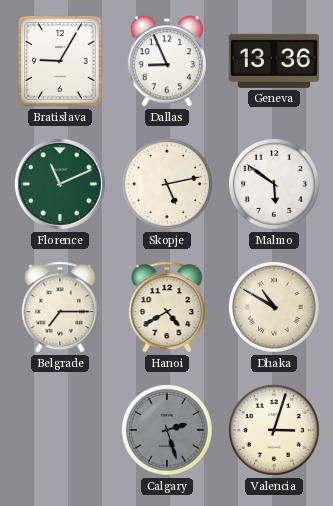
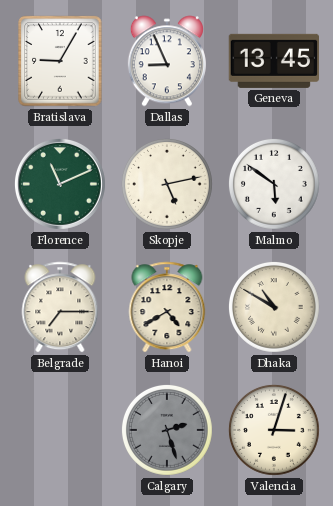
Geneva: 13:36 -> 13:45
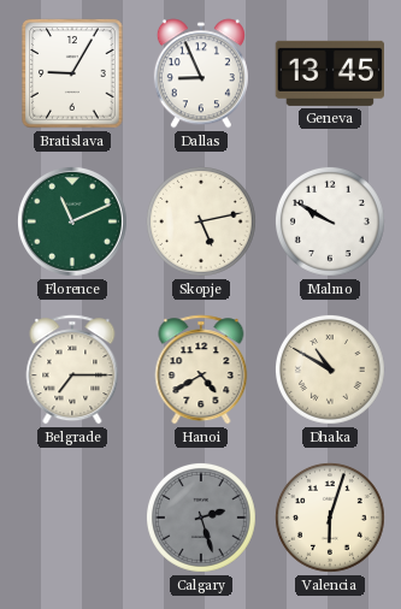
Malmo: 5:51 -> 9:50
Valencia: 3:03 -> 6:03
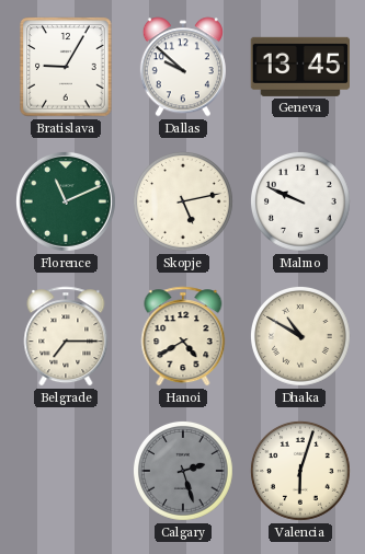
Dallas: 8:56 -> 9:52
Malmo: 9:50 -> 9:49
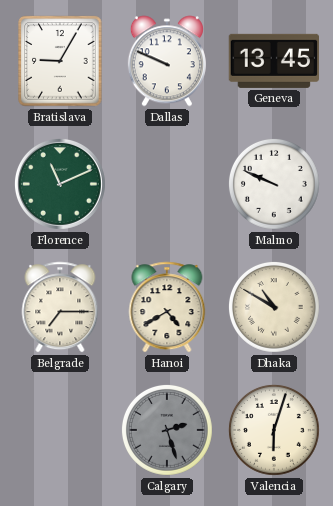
Dallas: 9:52 -> 9:49
Skopje: 5:13 -> none
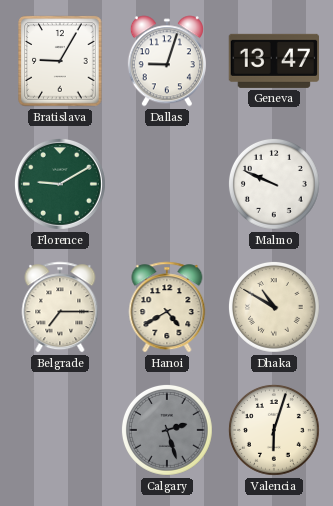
Dallas: 9:49 -> 9:03
Geneva: 13:45 -> 13:47
Florence: 11:11 -> 9:10
